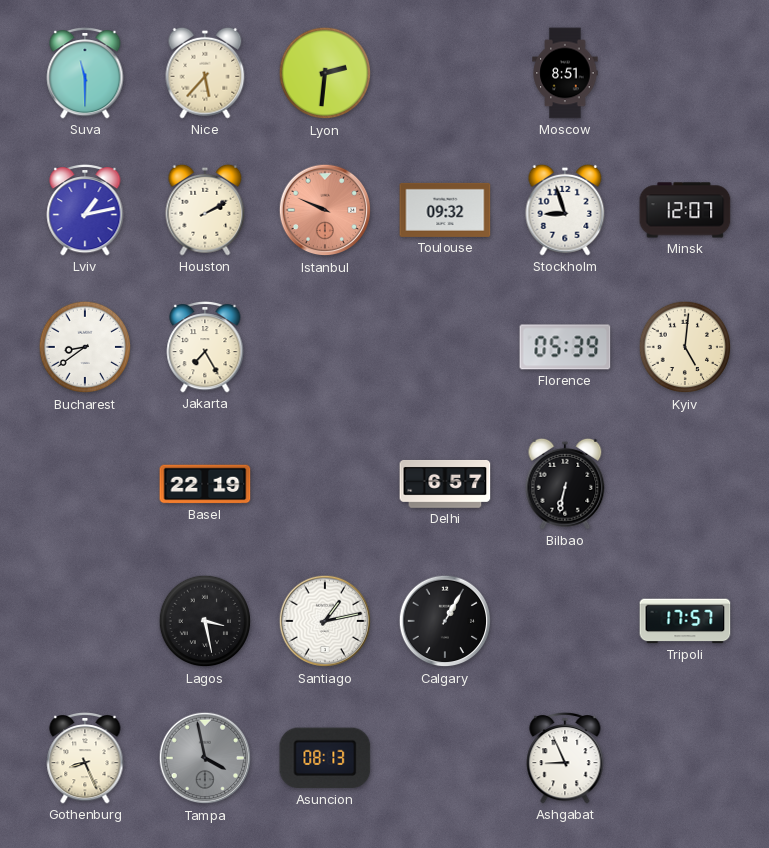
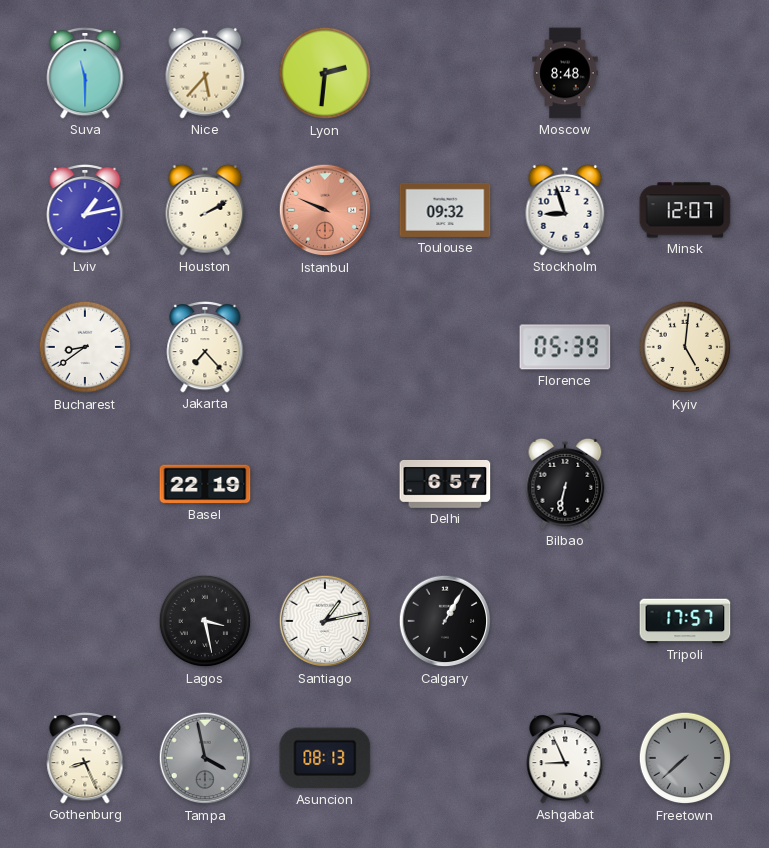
Moscow: 8:51 -> 8:48
Jakarta: 7:25 -> 7:23
Freetown: none -> 7:38
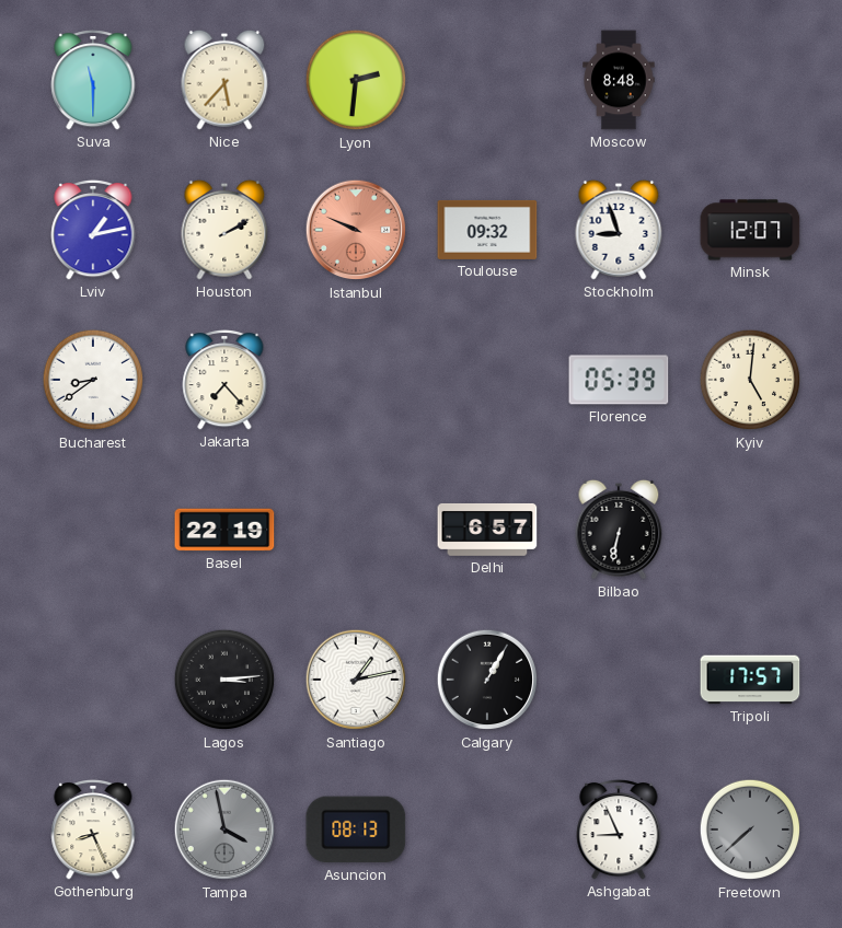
Lagos: 3:28 -> 3:14
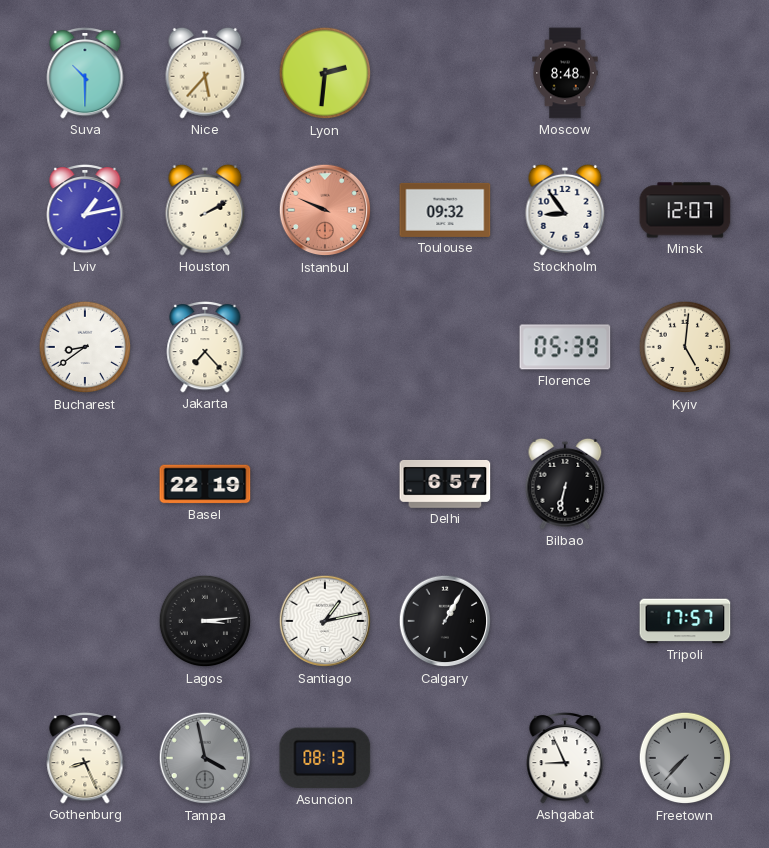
Suva: 11:30 -> 10:30
Stockholm: 8:57 -> 8:54
Freetown: 7:38 -> 7:37
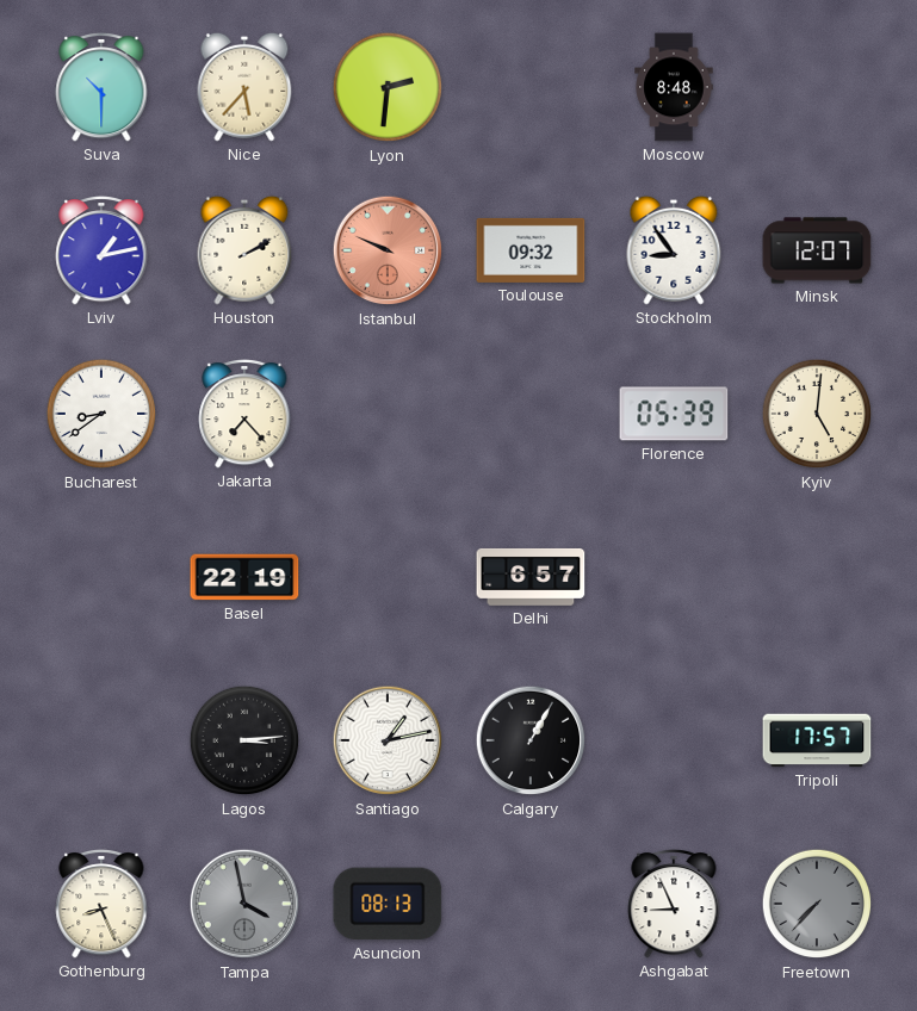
Bilbao: 6:32 -> none
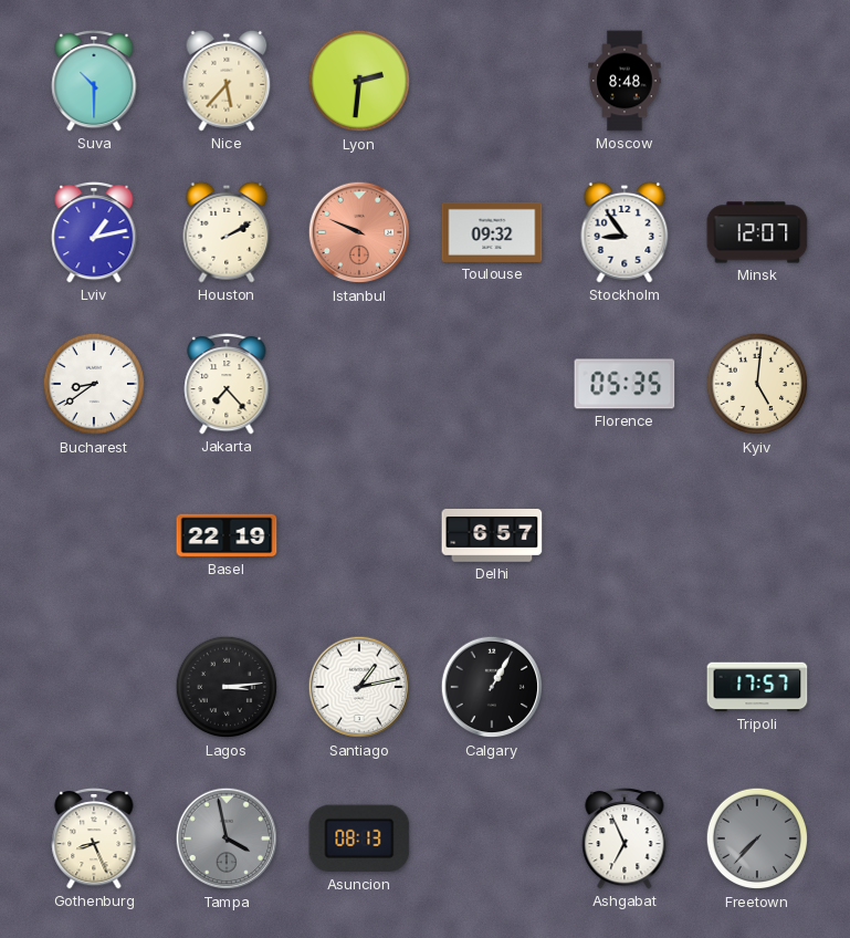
Florence: 05:39 -> 05:35
Ashgabat: 8:56 -> 6:56
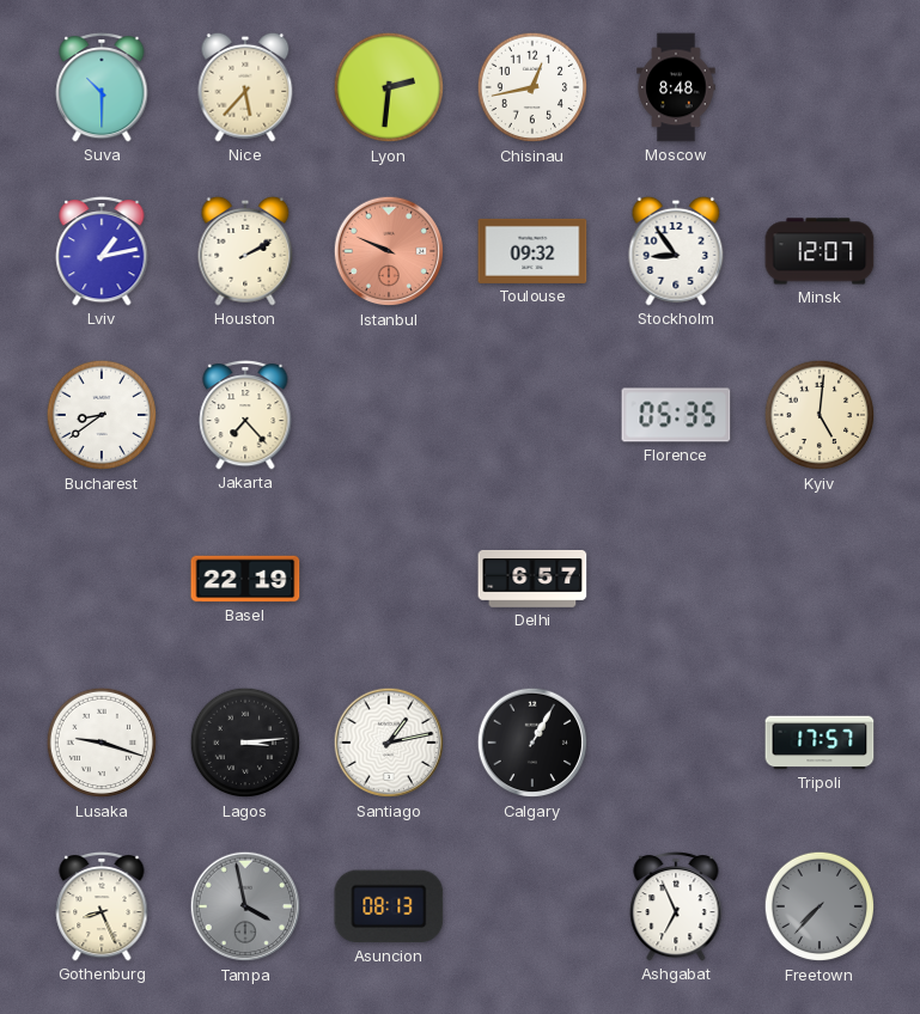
Chisinau: none -> 12:43
Lusaka: none -> 9:18
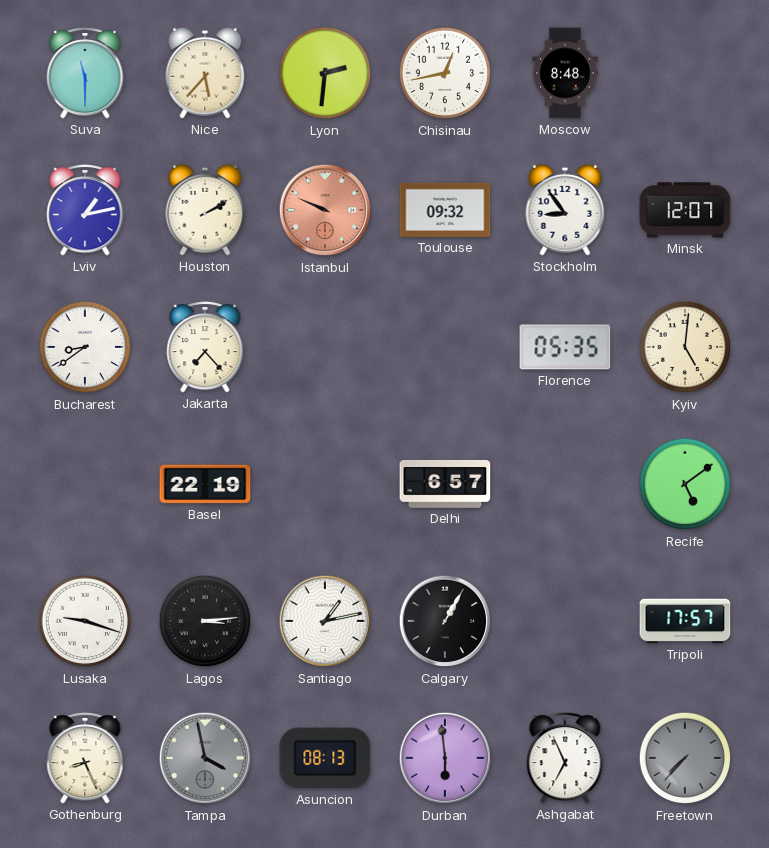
Suva: 10:30 -> 11:30
Recife: none -> 5:09
Durban: none -> 5:59
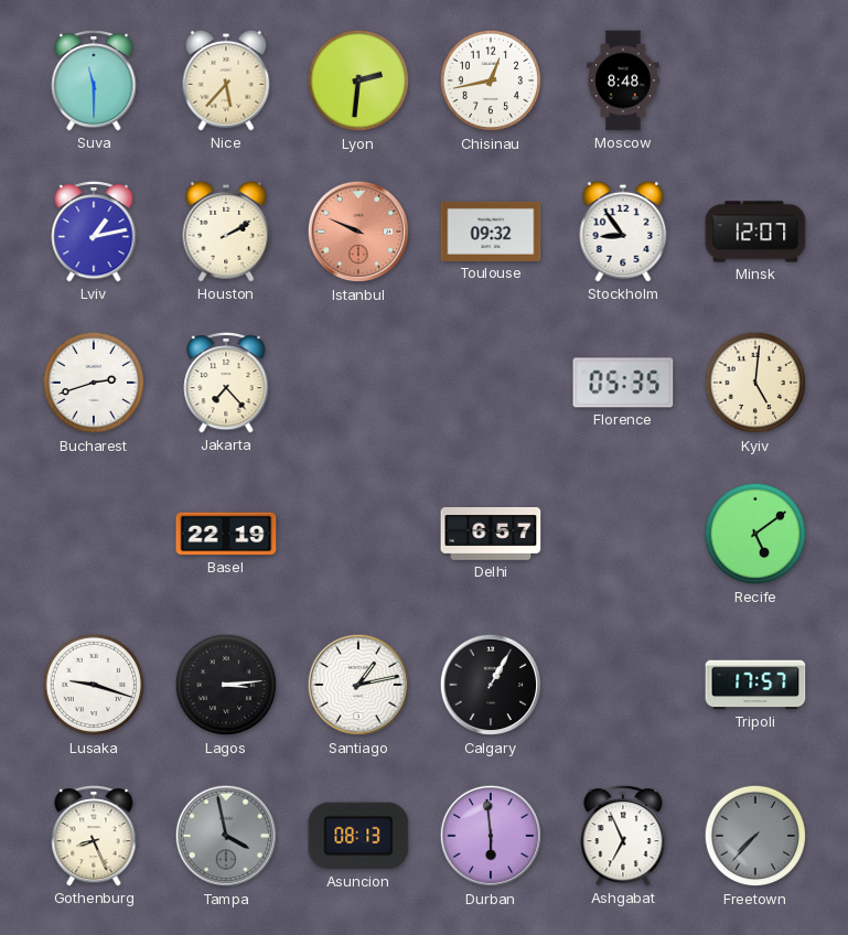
Bucharest: 8:39 -> 2:42
